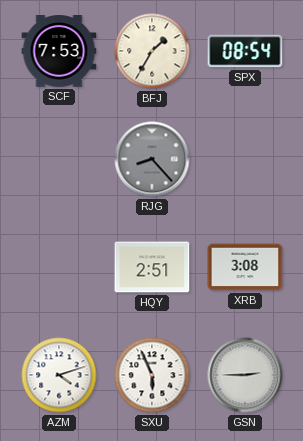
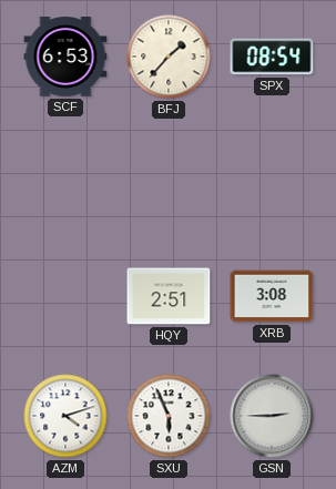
SCF: 7:53 -> 6:53
BFJ: 1:35 -> 1:37
RJG: 8:23 -> none
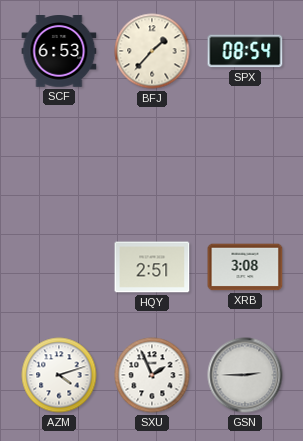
SXU: 5:56 -> 1:56
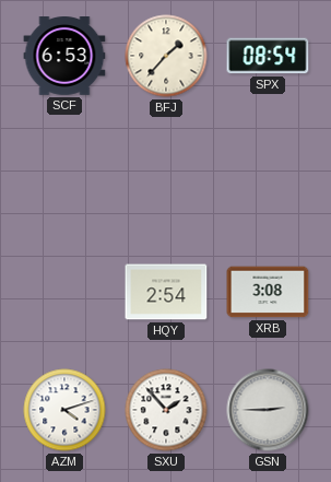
HQY: 2:51 -> 2:54
SXU: 1:56 -> 1:53
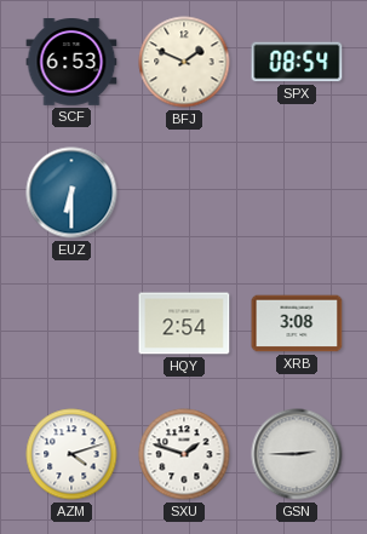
BFJ: 1:37 -> 1:49
EUZ: none -> 6:30
SXU: 1:53 -> 1:48
